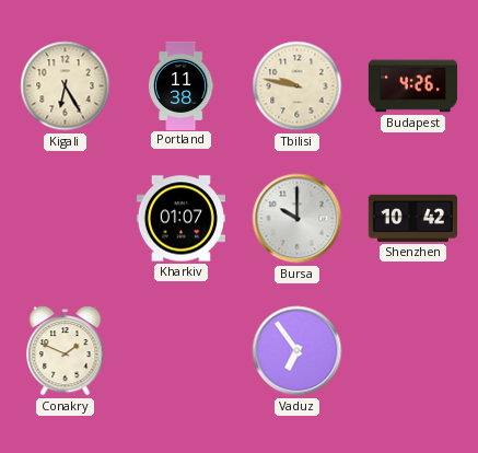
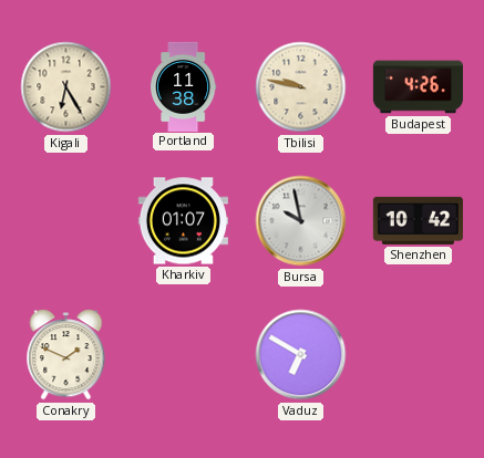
Bursa: 10:00 -> 9:58
Vaduz: 6:54 -> 6:50
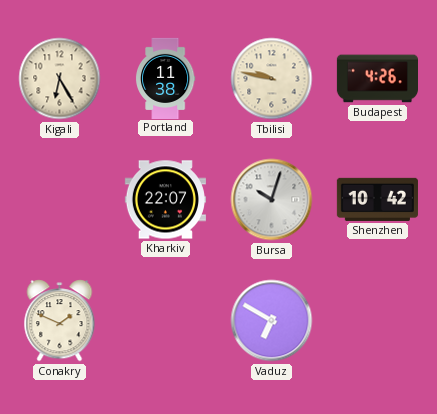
Kharkiv: 01:07 -> 22:07
Bursa: 9:58 -> 10:03
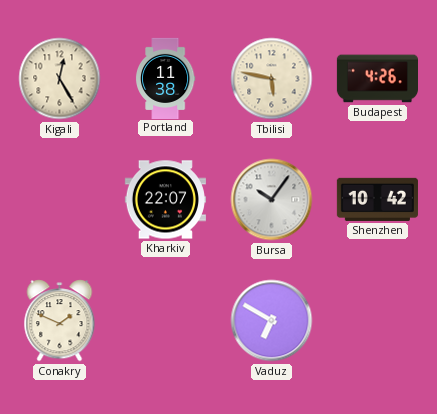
Kigali: 6:25 -> 12:25
Tbilisi: 9:47 -> 5:47
Bursa: 10:03 -> 10:06
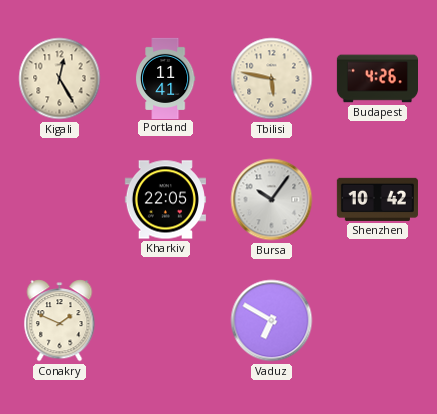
Portland: 11:38 -> 11:41
Kharkiv: 22:07 -> 22:05
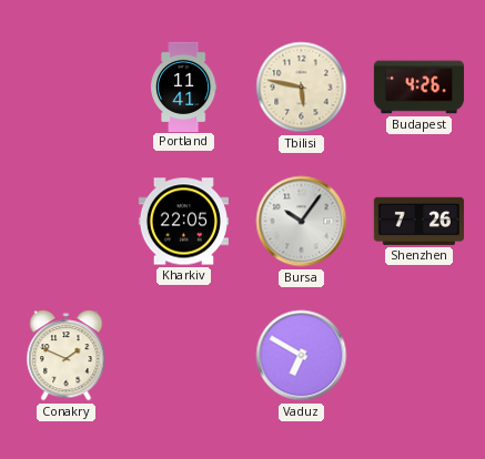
Kigali: 12:25 -> none
Shenzhen: 10:42 -> 7:26
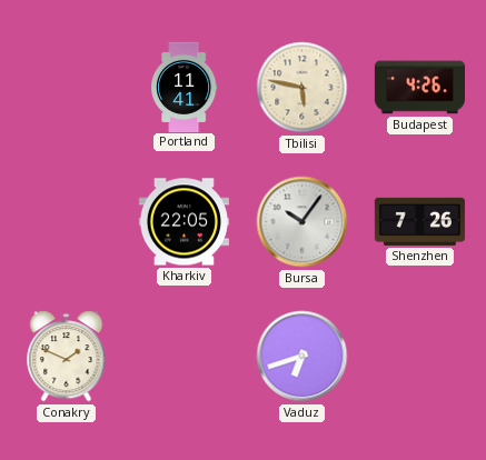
Vaduz: 6:50 -> 6:42
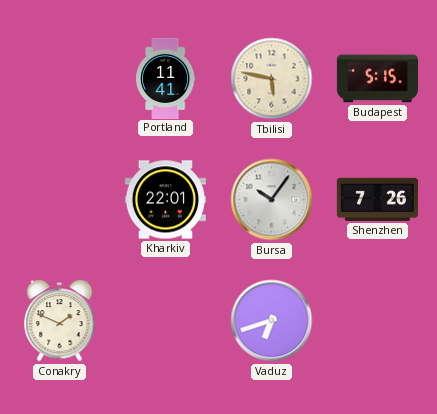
Budapest: 4:26 -> 5:15
Kharkiv: 22:05 -> 22:01
